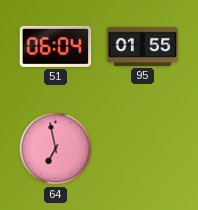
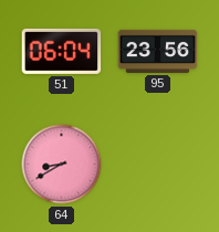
95: 01:55 -> 23:56
64: 6:58 -> 8:40
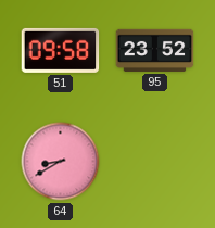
51: 06:04 -> 09:58
95: 23:56 -> 23:52
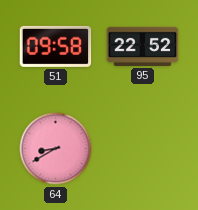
95: 23:52 -> 22:52
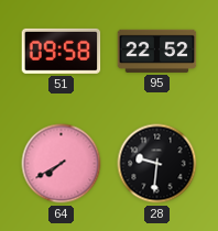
64: 8:40 -> 7:40
28: none -> 9:31
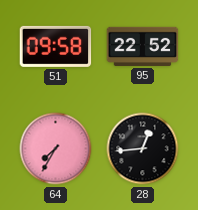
64: 7:40 -> 7:35
28: 9:31 -> 12:44
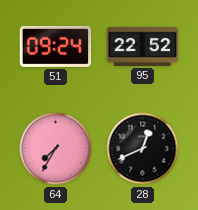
51: 09:58 -> 09:24
28: 12:44 -> 12:41
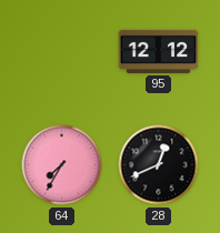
51: 09:24 -> none
95: 22:52 -> 12:12
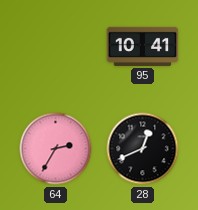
95: 12:12 -> 10:41
64: 7:35 -> 2:35
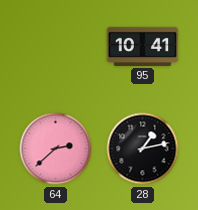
64: 2:35 -> 2:38
28: 12:41 -> 1:13
